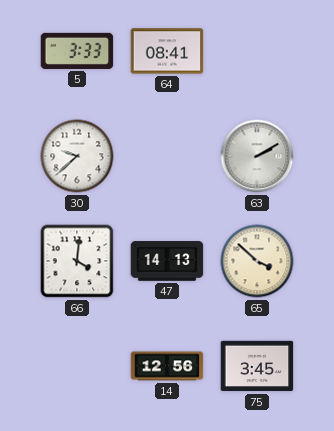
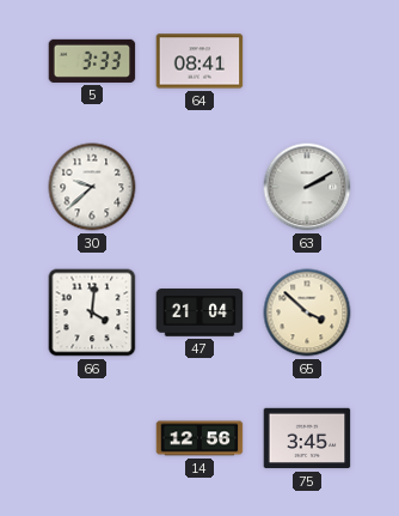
47: 14:13 -> 21:04
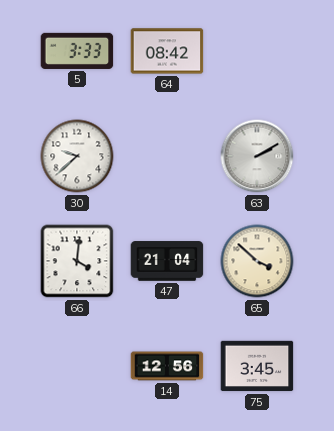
64: 08:41 -> 08:42
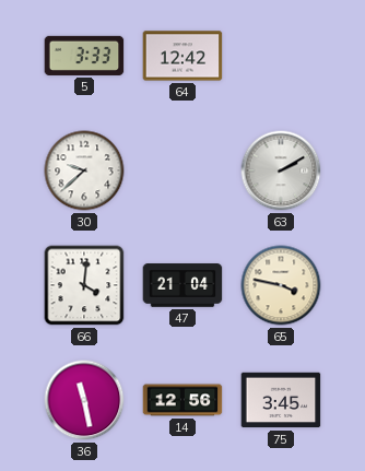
64: 08:42 -> 12:42
65: 3:52 -> 3:47
36: none -> 11:28
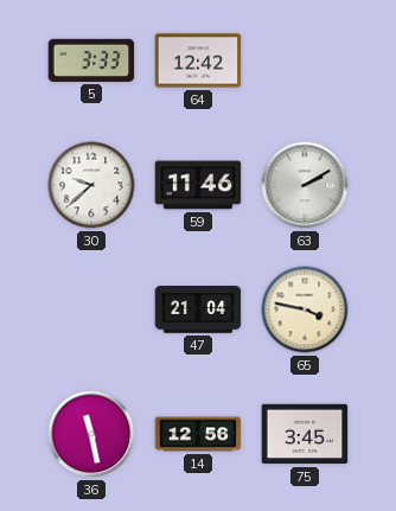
59: none -> 11:46
66: 4:01 -> none
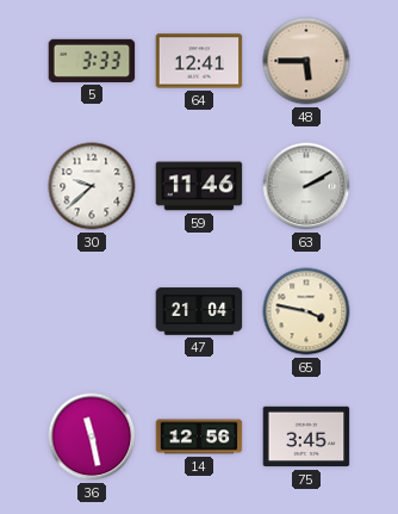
64: 12:42 -> 12:41
48: none -> 5:45
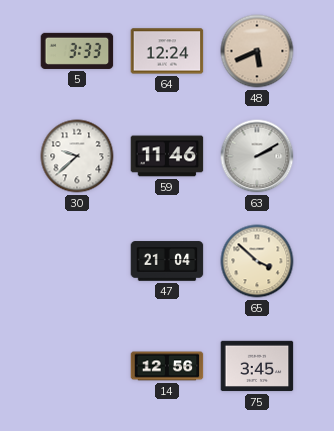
64: 12:41 -> 12:24
48: 5:45 -> 5:41
65: 3:47 -> 3:52
36: 11:28 -> none
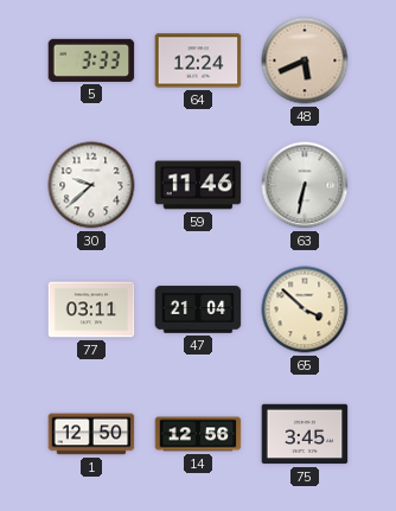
63: 2:10 -> 6:32
77: none -> 03:11
1: none -> 12:50
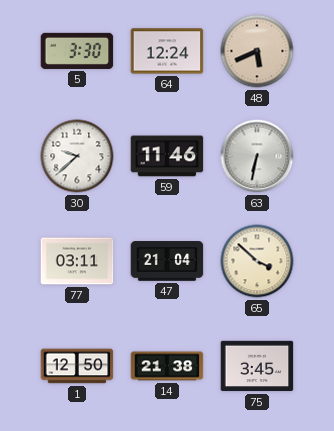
5: 3:33 -> 3:30
14: 12:56 -> 21:38
